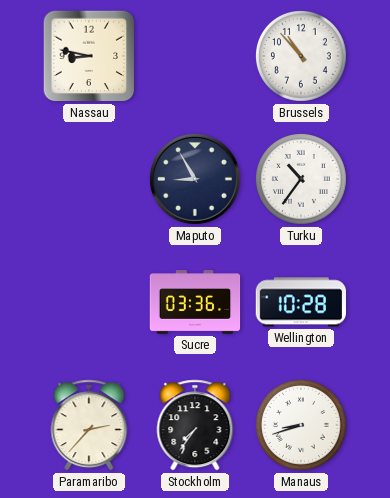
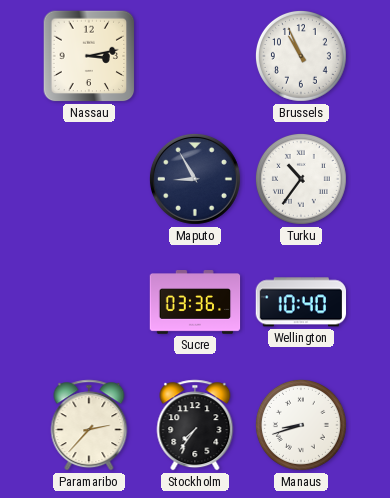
Nassau: 8:47 -> 3:13
Brussels: 10:53 -> 10:56
Wellington: 10:28 -> 10:40
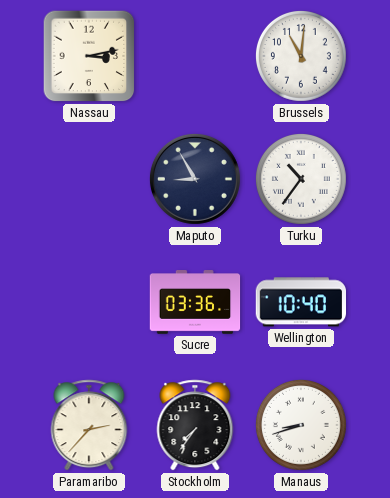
Brussels: 10:56 -> 11:01
